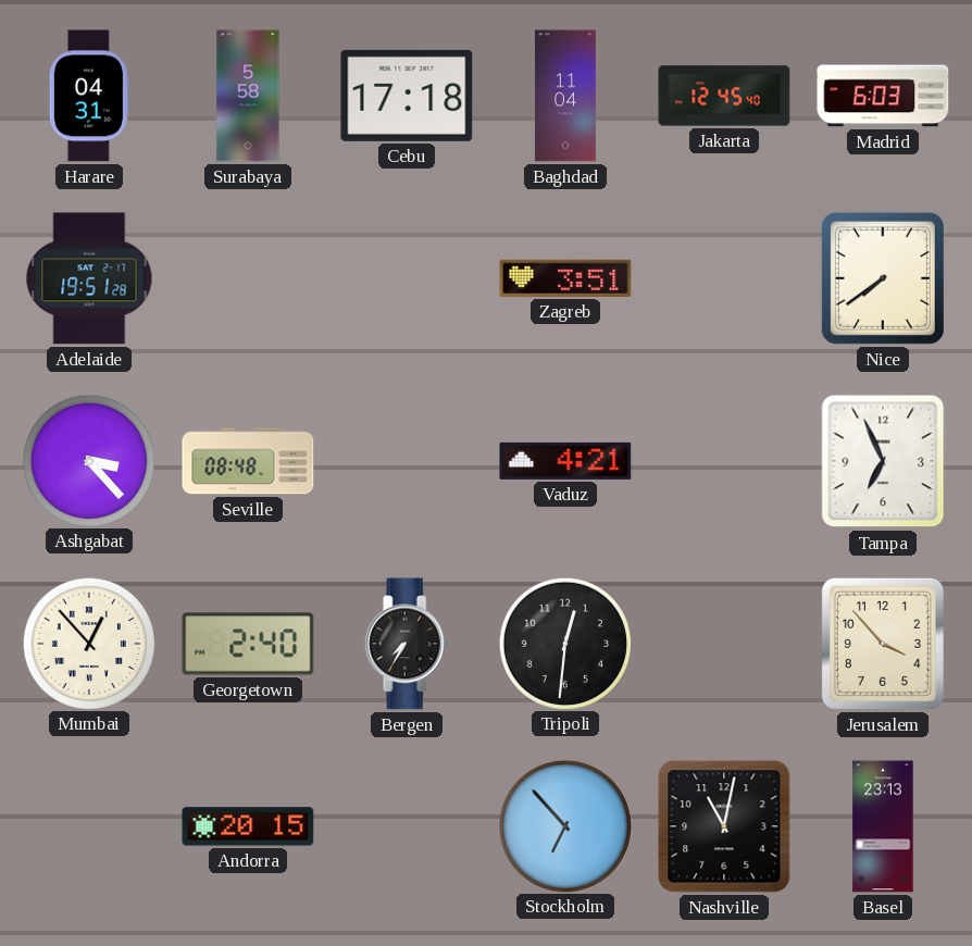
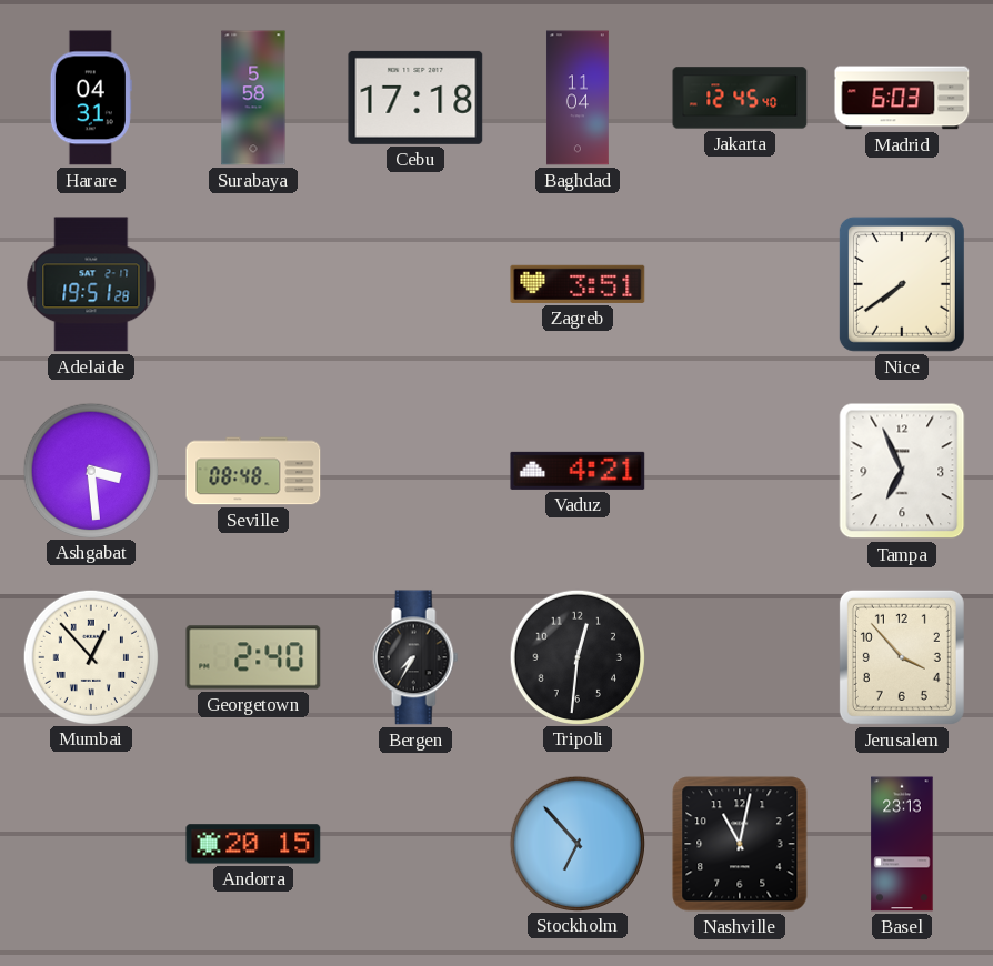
Ashgabat: 3:23 -> 3:29
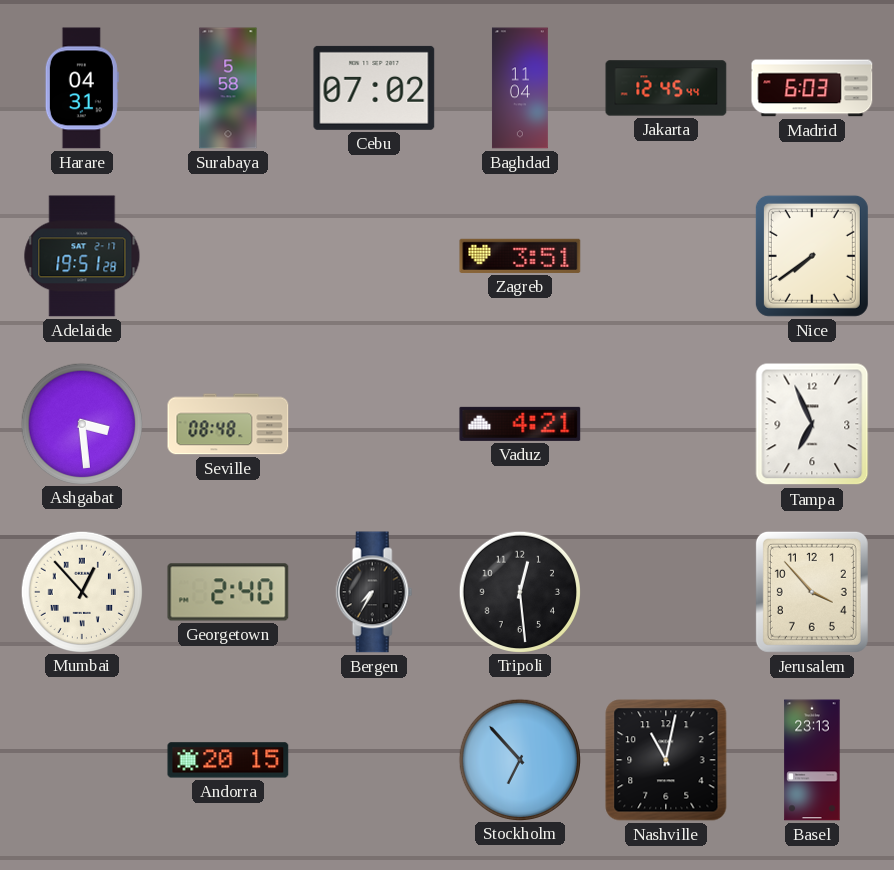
Cebu: 17:18 -> 07:02
Jakarta: 12:45:40 -> 12:45:44
Tripoli: 12:31 -> 12:29
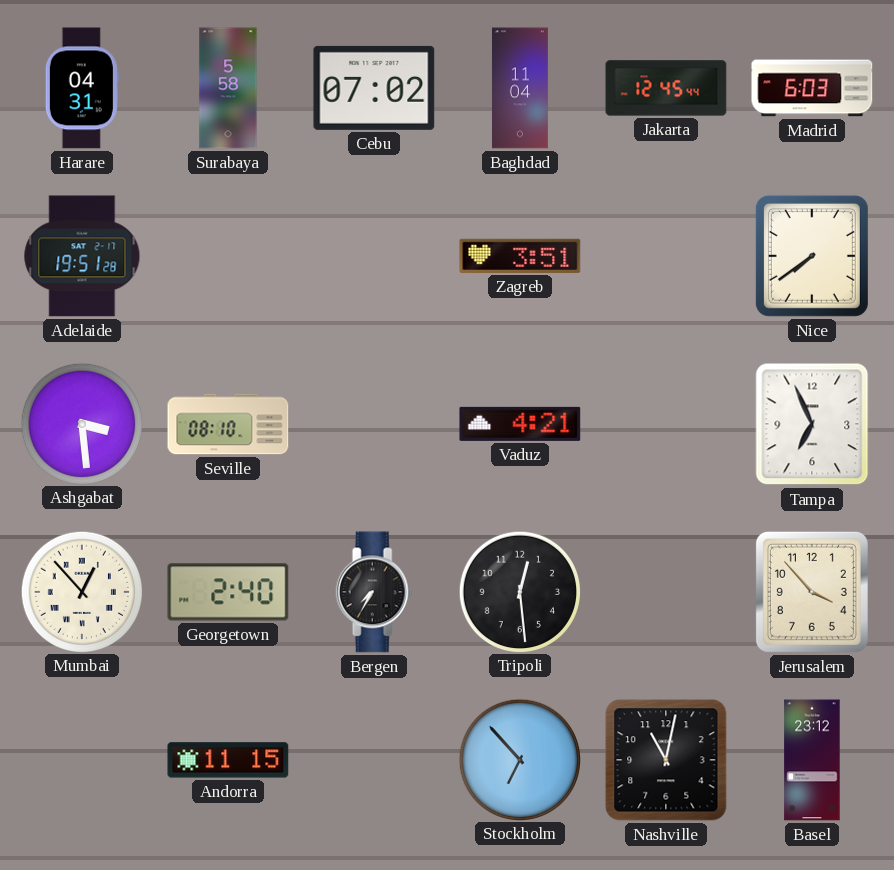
Seville: 08:48 -> 08:10
Andorra: 20:15 -> 11:15
Basel: 23:13 -> 23:12
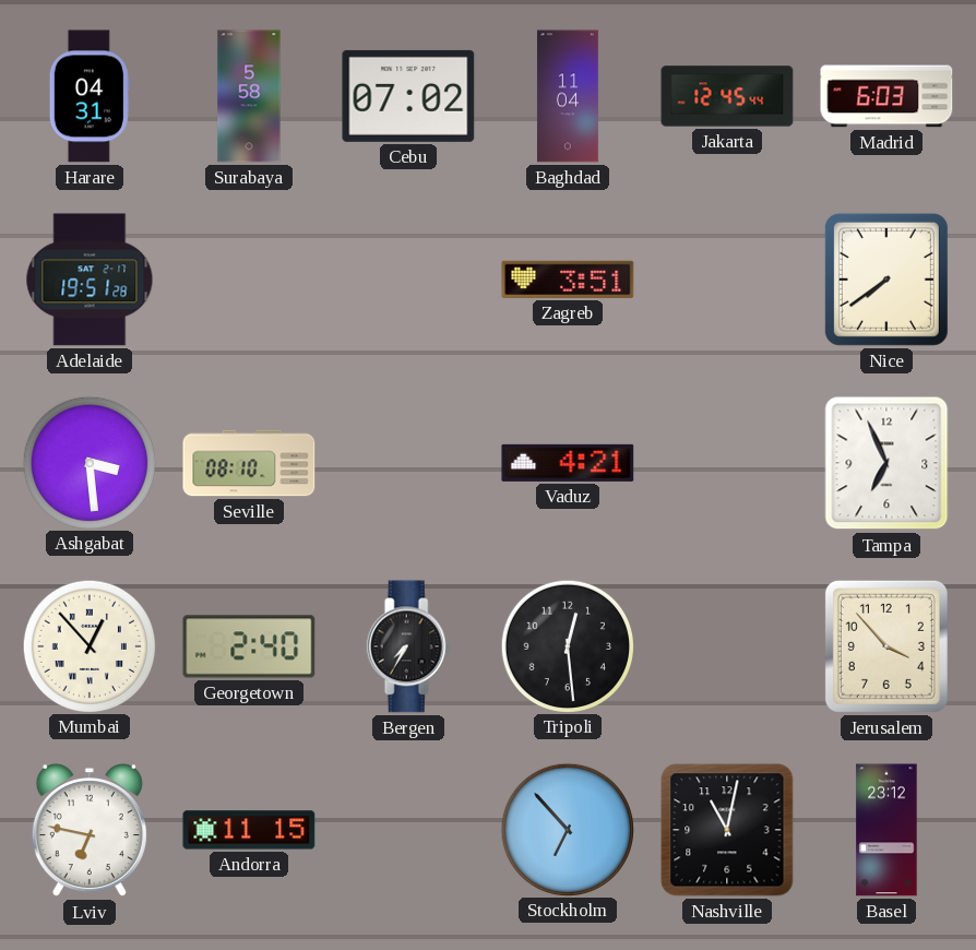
Lviv: none -> 6:47
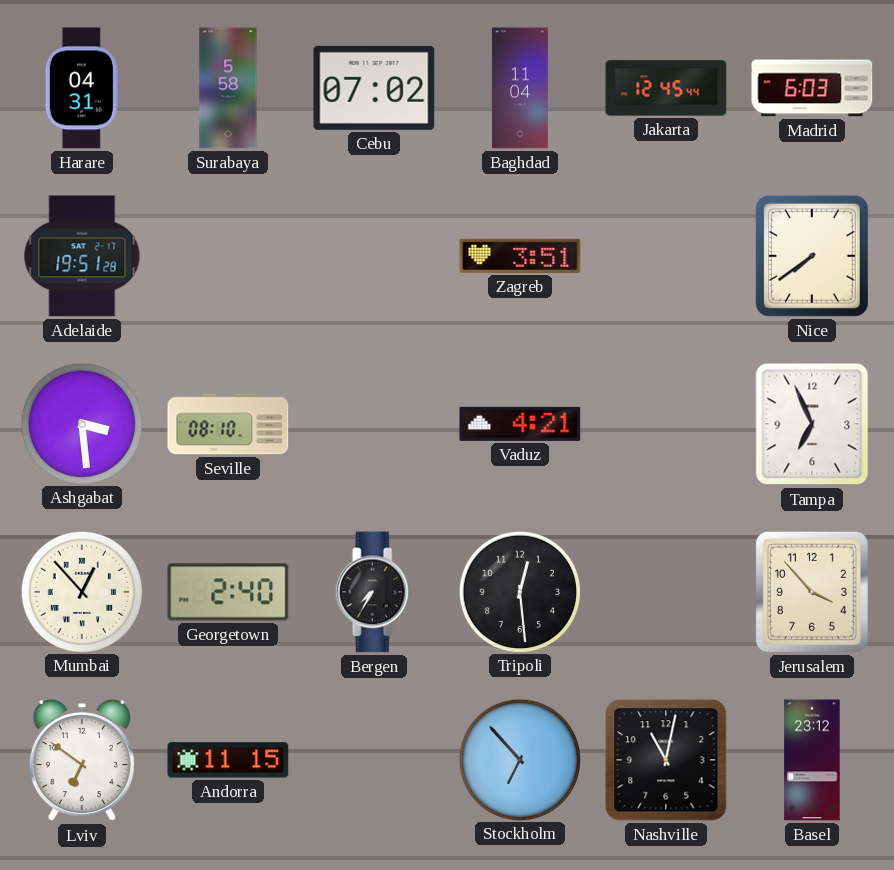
Lviv: 6:47 -> 6:51
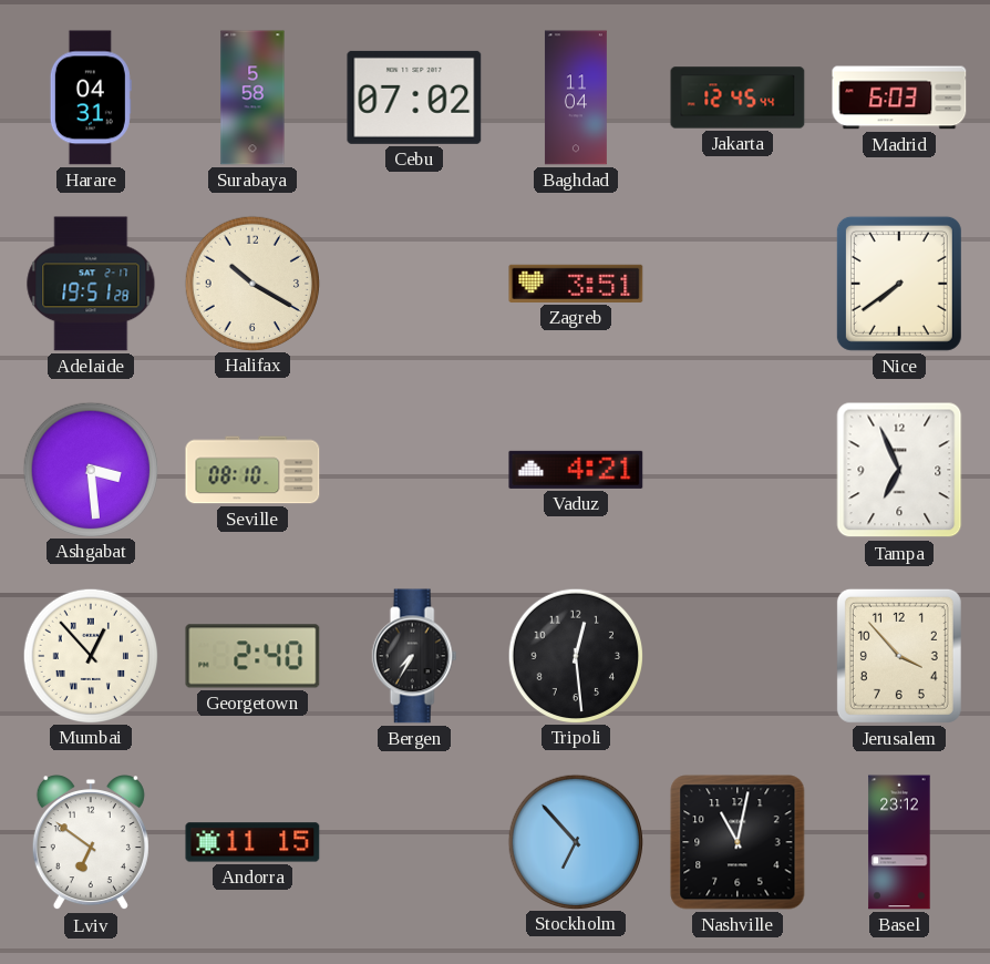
Halifax: none -> 10:20
